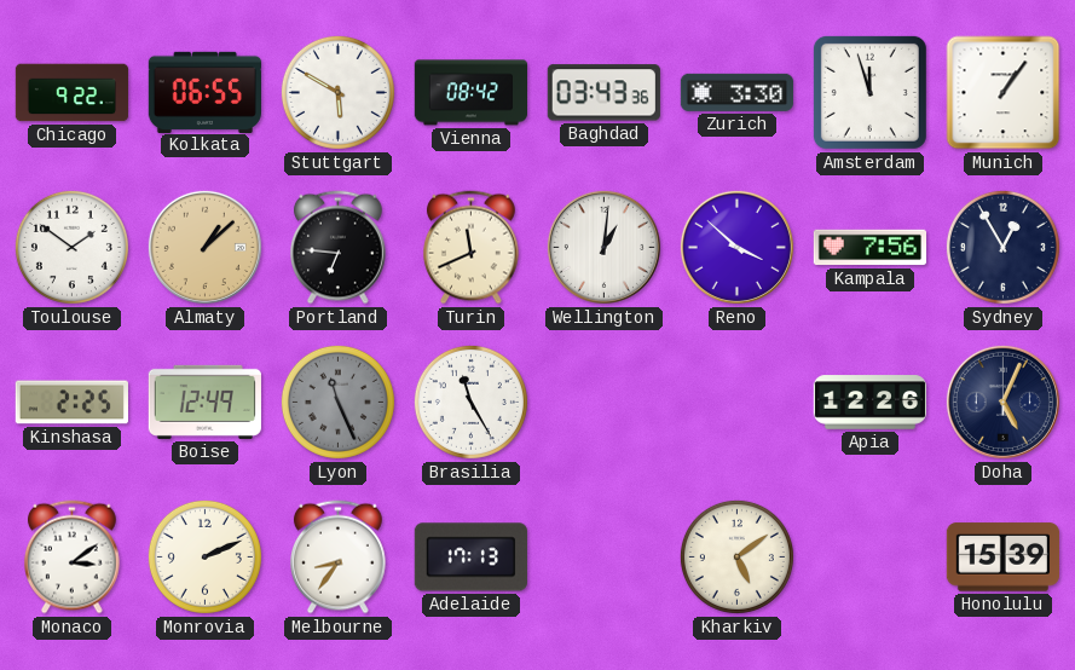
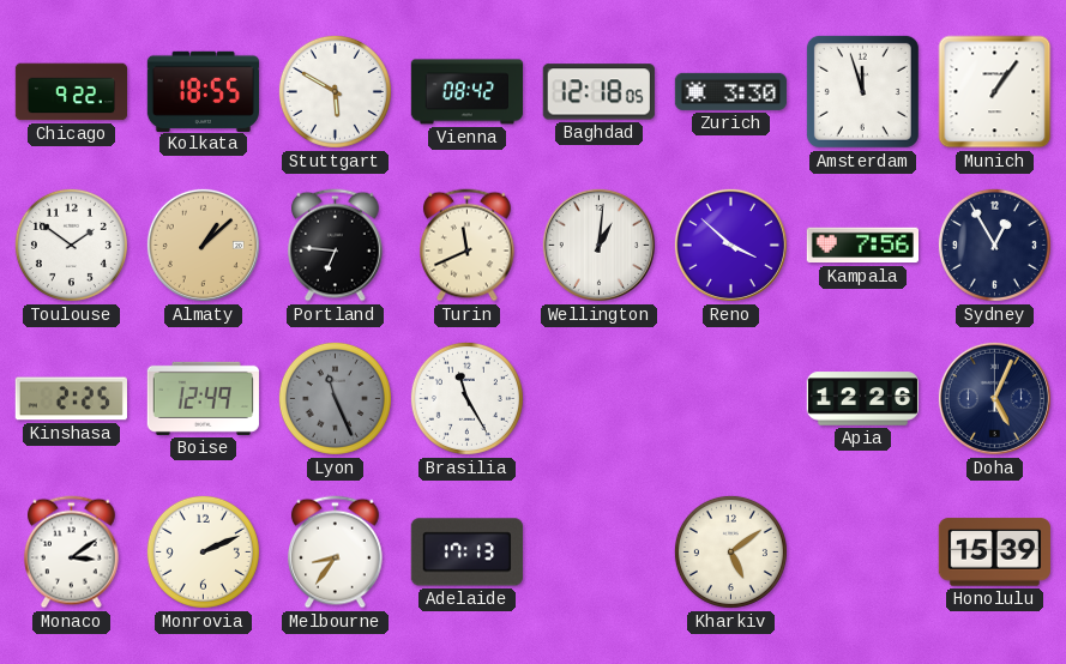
Kolkata: 06:55 -> 18:55
Baghdad: 03:43 -> 12:18
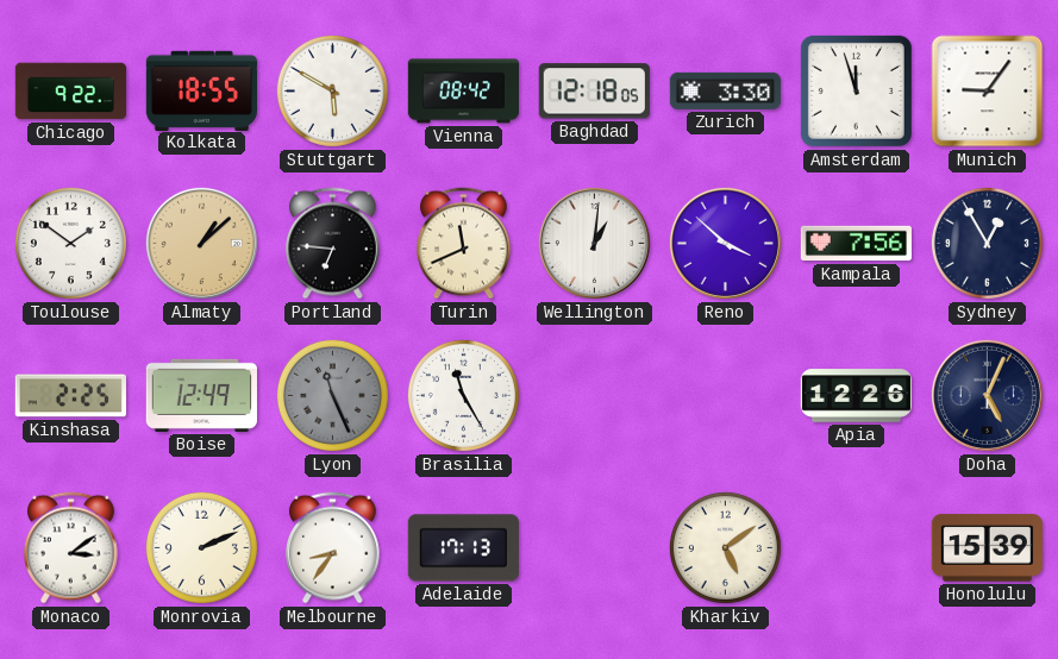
Munich: 1:06 -> 9:06
